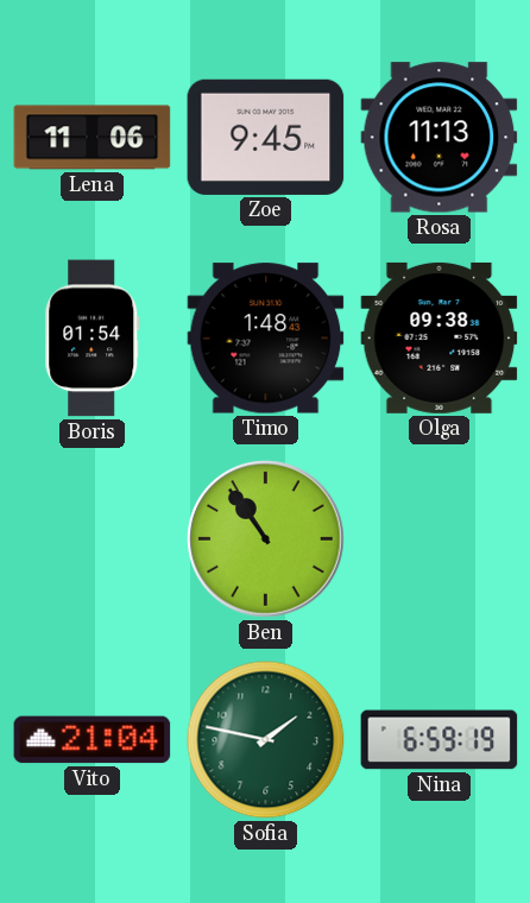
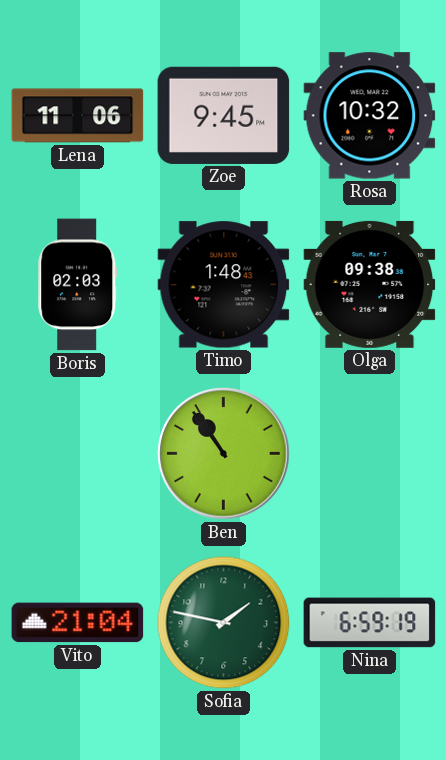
Rosa: 11:13 -> 10:32
Boris: 01:54 -> 02:03
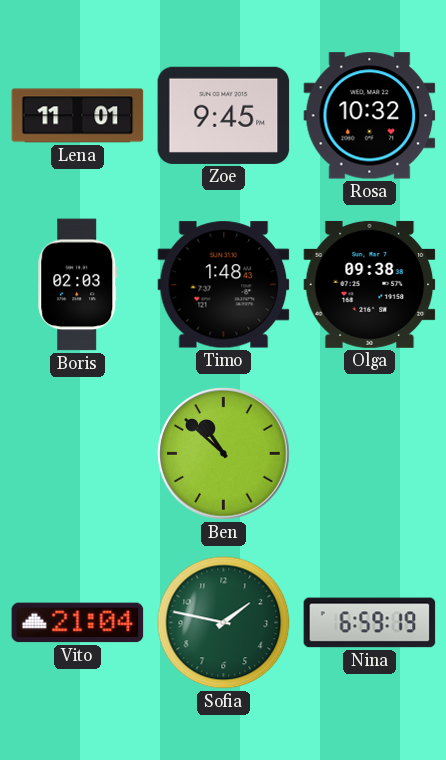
Lena: 11:06 -> 11:01
Ben: 10:54 -> 10:52
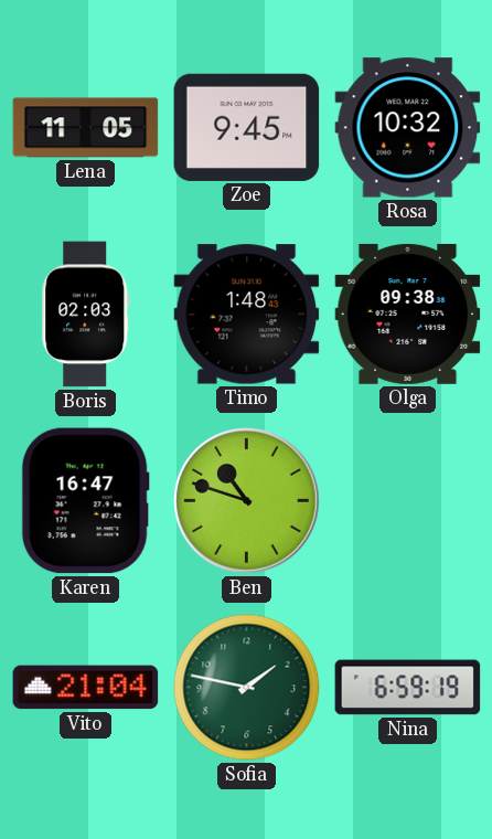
Lena: 11:01 -> 11:05
Karen: none -> 16:47
Ben: 10:52 -> 10:48
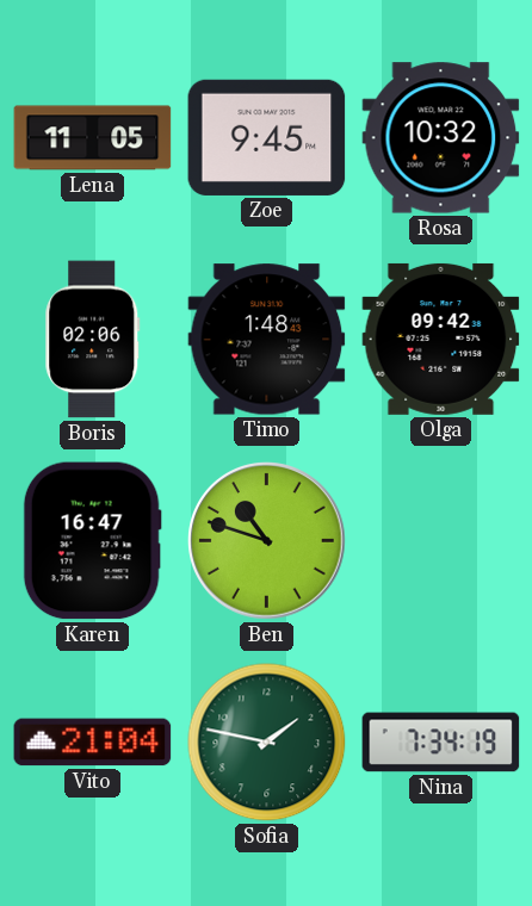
Boris: 02:03 -> 02:06
Olga: 09:38 -> 09:42
Nina: 6:59 -> 7:34
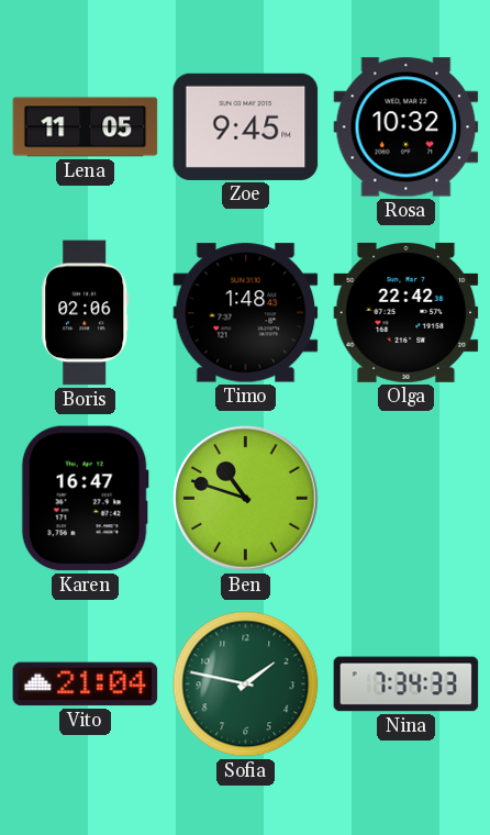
Olga: 09:42 -> 22:42
Nina: 7:34:19 -> 7:34:33
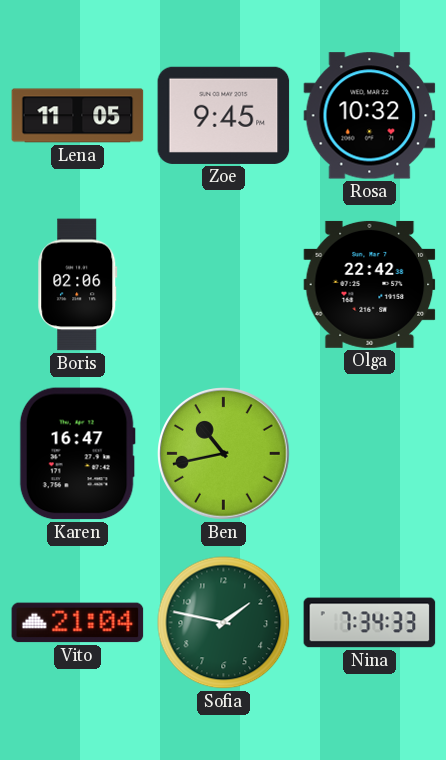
Timo: 1:48 -> none
Ben: 10:48 -> 10:43
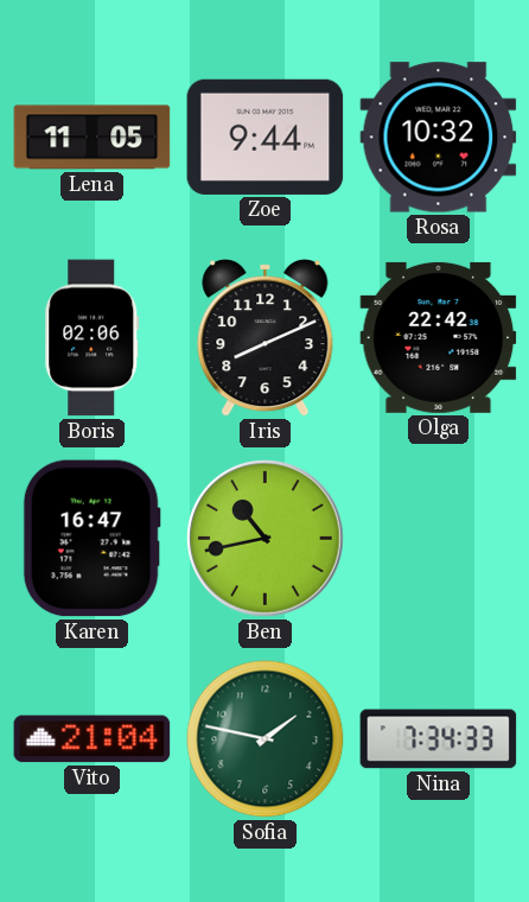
Zoe: 9:45 -> 9:44
Iris: none -> 8:11
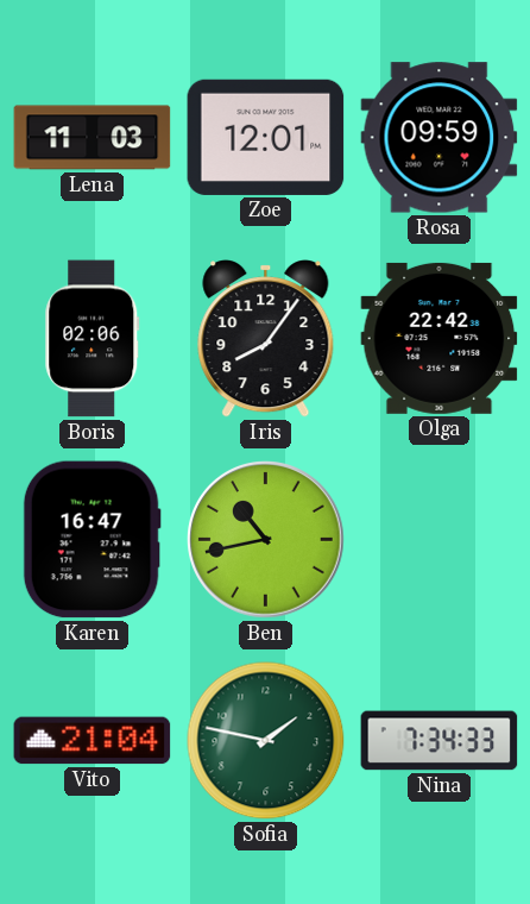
Lena: 11:05 -> 11:03
Zoe: 9:44 -> 12:01
Rosa: 10:32 -> 09:59
Iris: 8:11 -> 8:06
